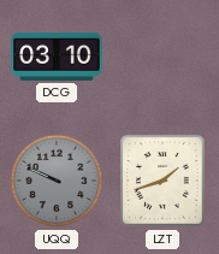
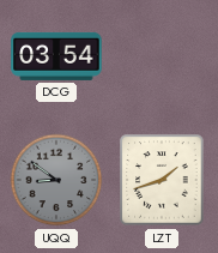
DCG: 03:10 -> 03:54
UQQ: 9:49 -> 8:51
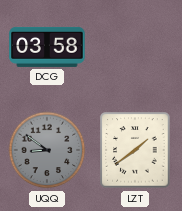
DCG: 03:54 -> 03:58
LZT: 1:42 -> 1:39
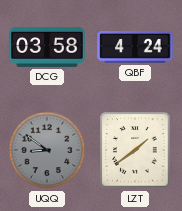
QBF: none -> 4:24
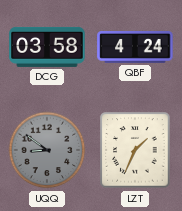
LZT: 1:39 -> 1:34
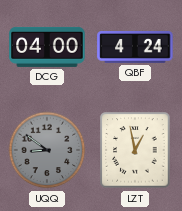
DCG: 03:58 -> 04:00
LZT: 1:34 -> 12:58
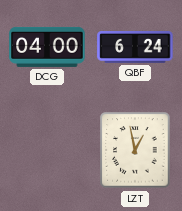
QBF: 4:24 -> 6:24
UQQ: 8:51 -> none
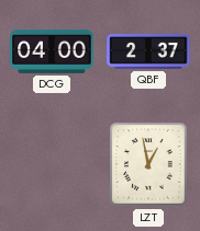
QBF: 6:24 -> 2:37
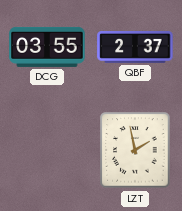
DCG: 04:00 -> 03:55
LZT: 12:58 -> 1:58
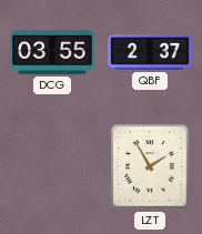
LZT: 1:58 -> 1:55
